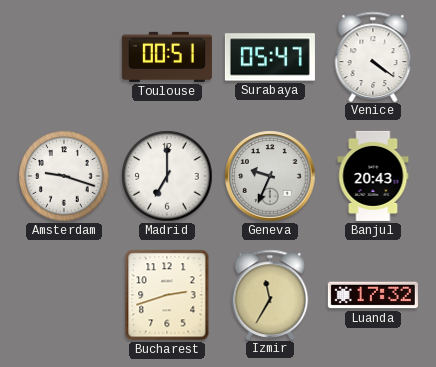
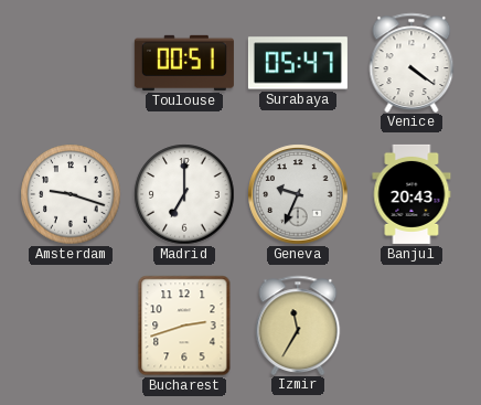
Luanda: 17:32 -> none
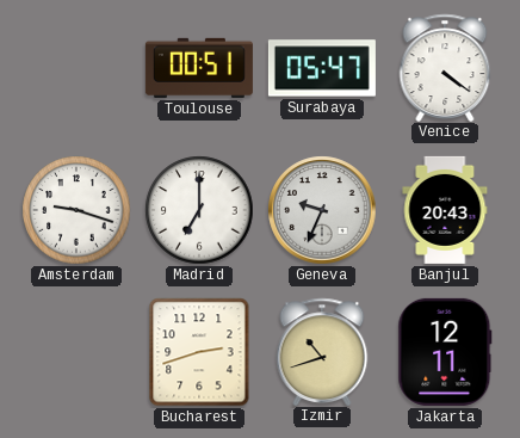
Izmir: 11:35 -> 10:42
Jakarta: none -> 12:11
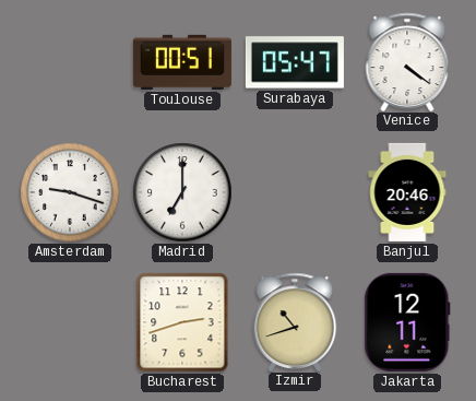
Geneva: 9:34 -> none
Banjul: 20:43 -> 20:46
